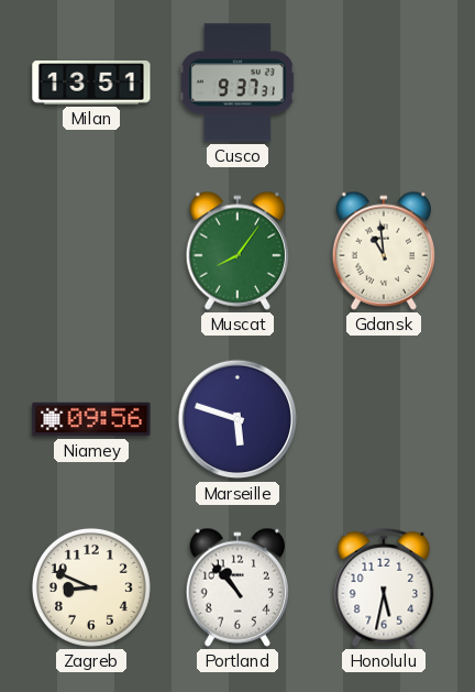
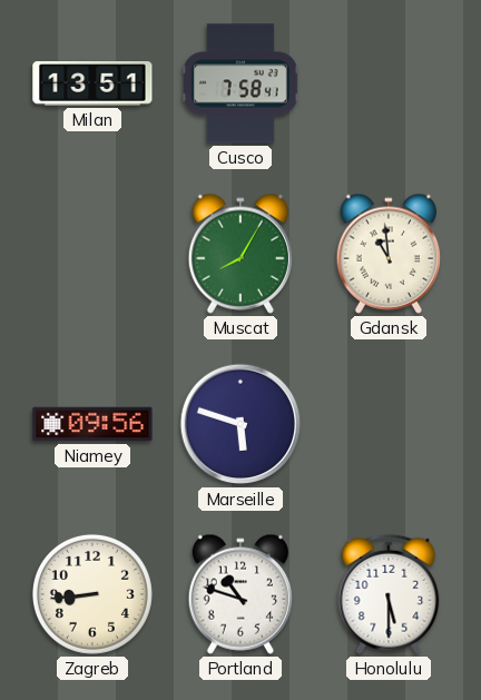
Cusco: 9:37 -> 7:58
Muscat: 8:06 -> 8:05
Zagreb: 8:49 -> 8:44
Portland: 10:53 -> 10:48
Honolulu: 5:32 -> 5:30
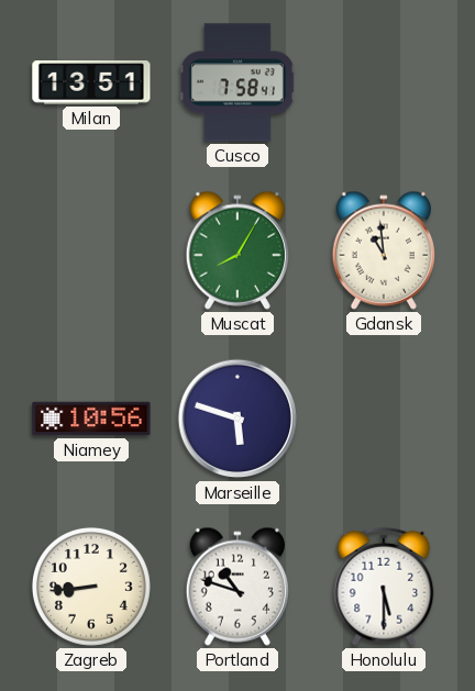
Niamey: 09:56 -> 10:56
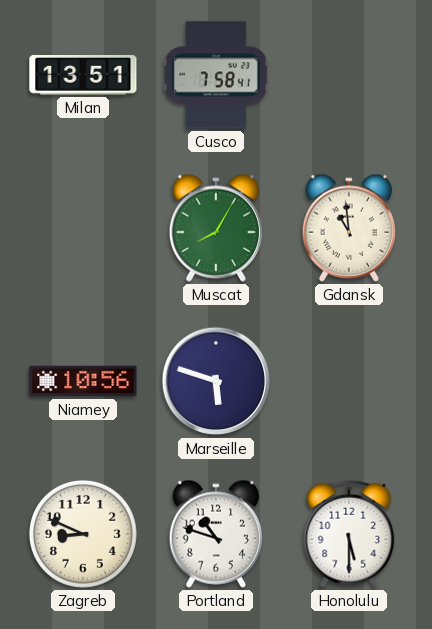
Zagreb: 8:44 -> 8:49
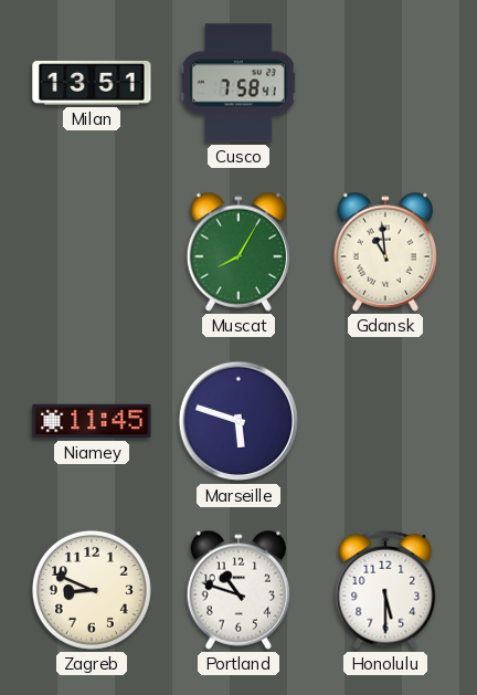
Niamey: 10:56 -> 11:45
